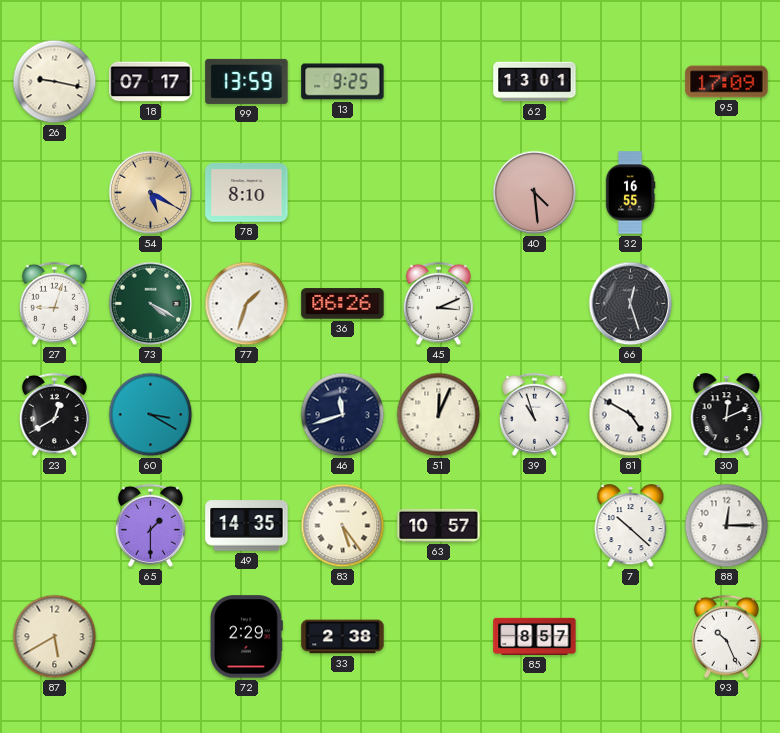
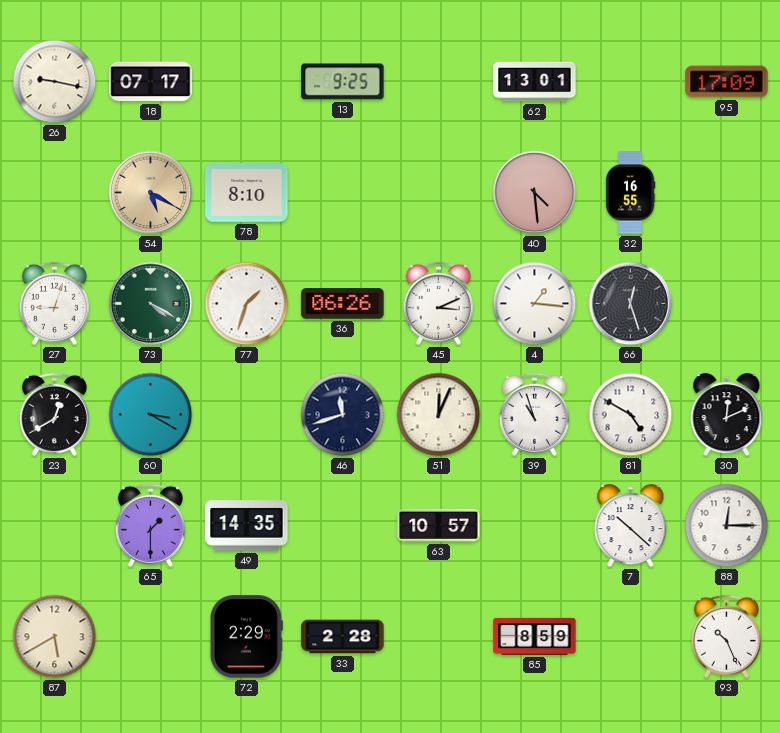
99: 13:59 -> none
4: none -> 1:16
83: 5:24 -> none
33: 2:38 -> 2:28
85: 8:57 -> 8:59
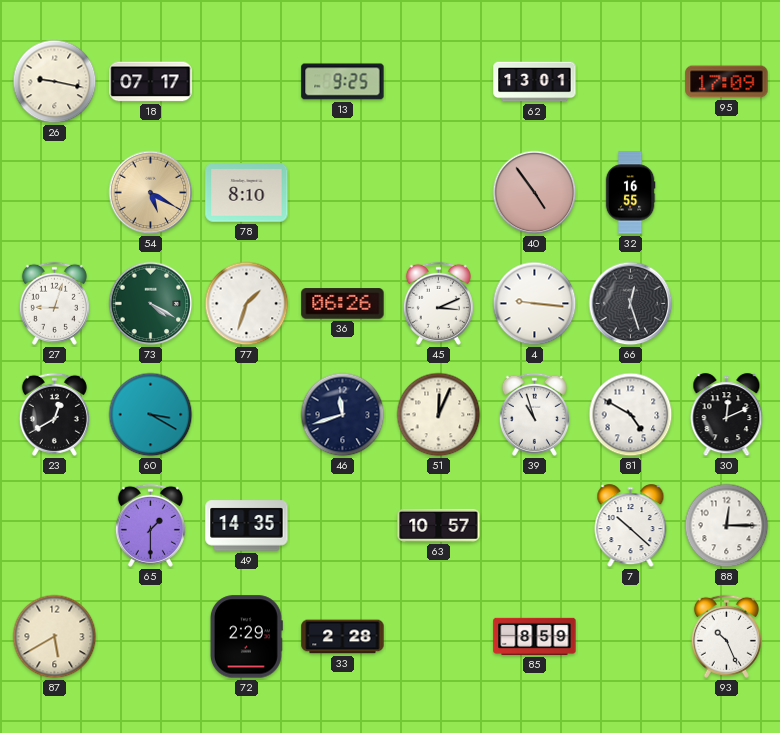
40: 4:29 -> 4:54
4: 1:16 -> 9:16
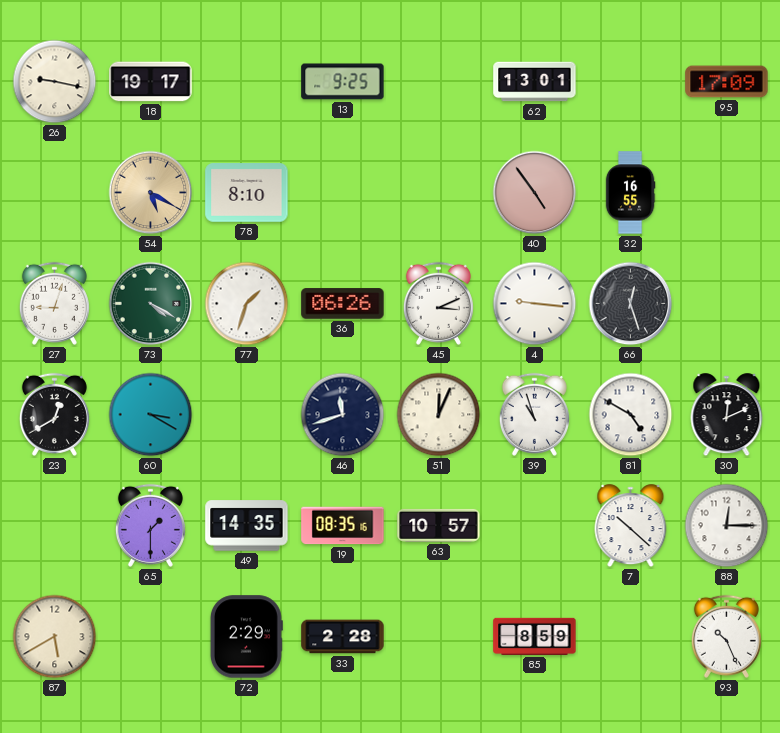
18: 07:17 -> 19:17
19: none -> 08:35
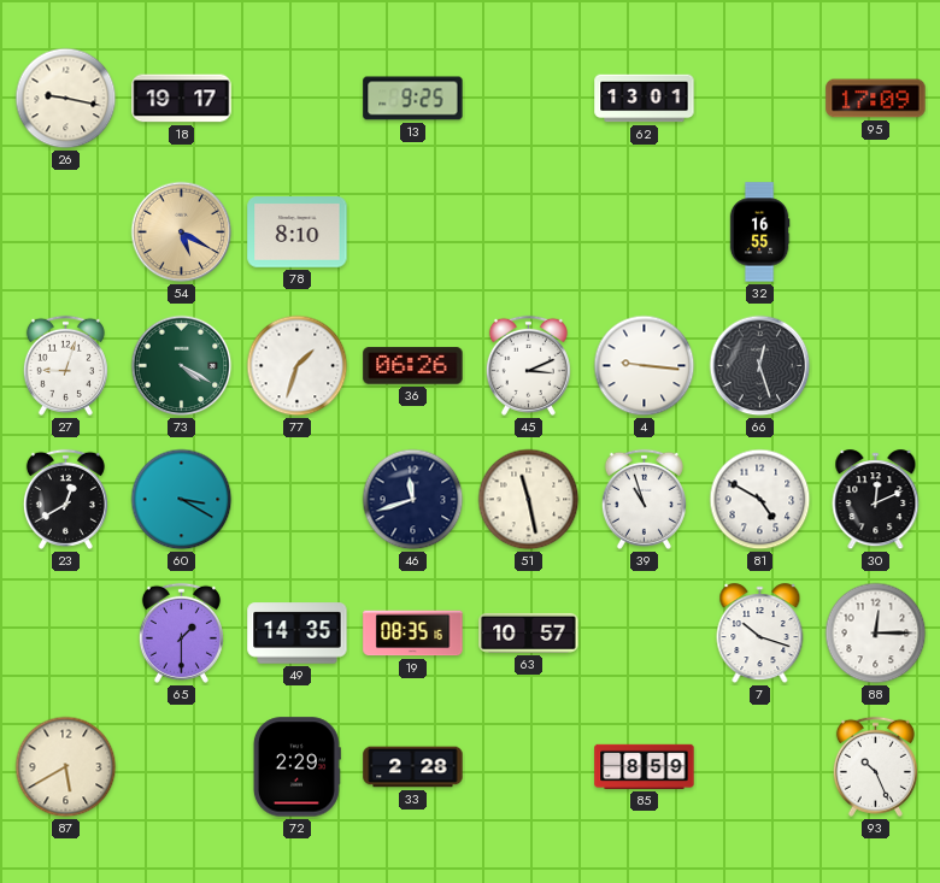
40: 4:54 -> none
51: 12:04 -> 11:28
7: 10:22 -> 10:18
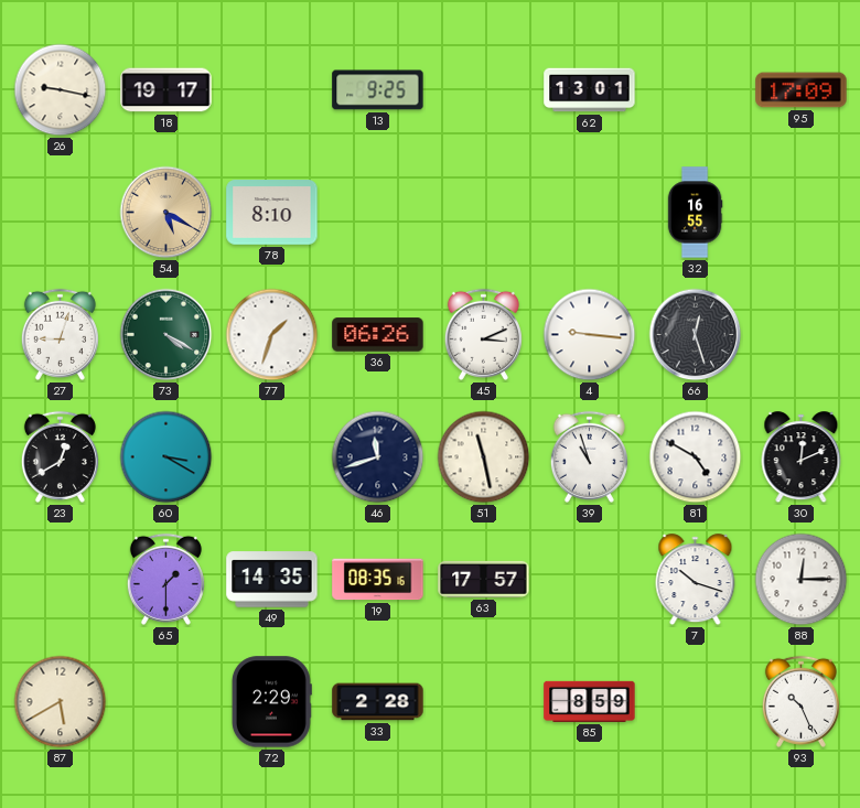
63: 10:57 -> 17:57
